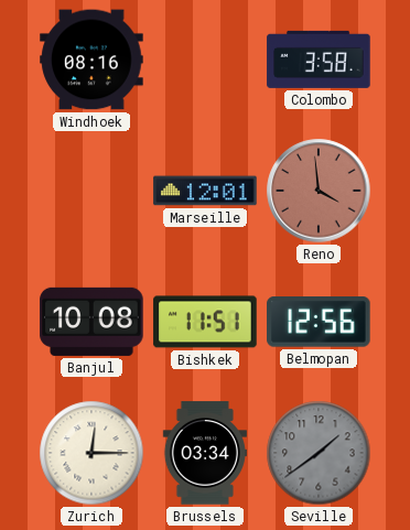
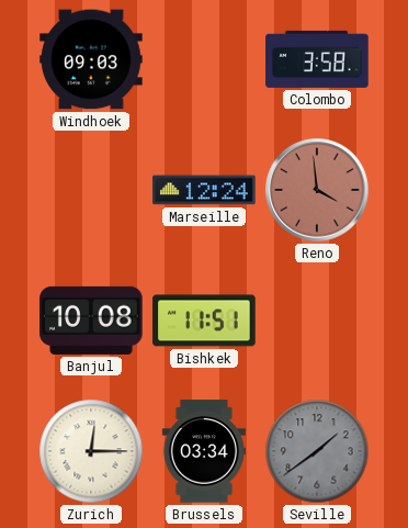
Windhoek: 08:16 -> 09:03
Marseille: 12:01 -> 12:24
Belmopan: 12:56 -> none
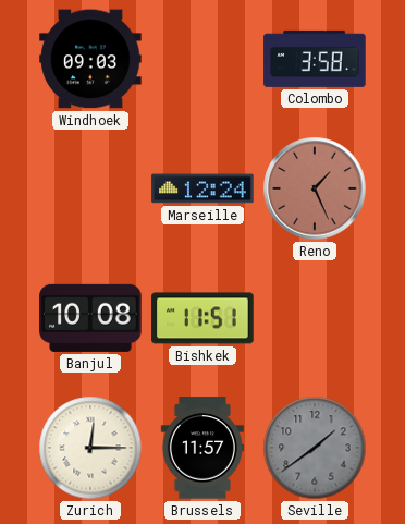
Reno: 3:59 -> 1:26
Brussels: 03:34 -> 11:57
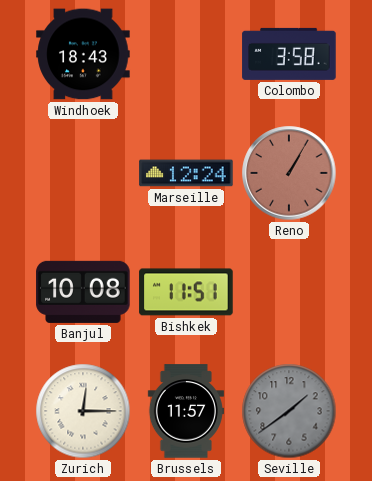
Windhoek: 09:03 -> 18:43
Reno: 1:26 -> 1:05
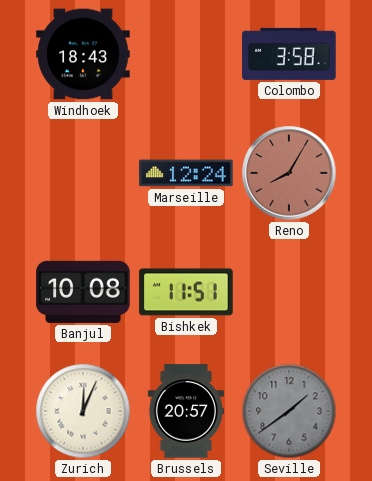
Reno: 1:05 -> 8:05
Zurich: 12:15 -> 12:04
Brussels: 11:57 -> 20:57
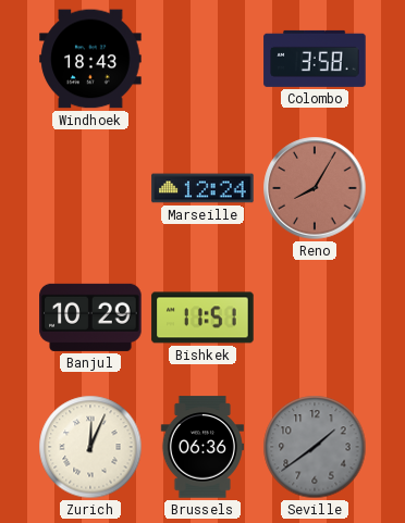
Banjul: 10:08 -> 10:29
Brussels: 20:57 -> 06:36
